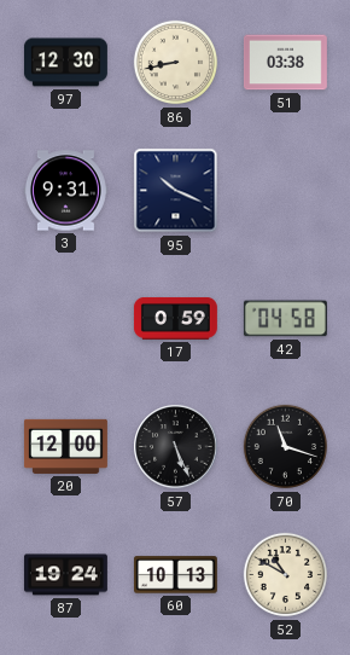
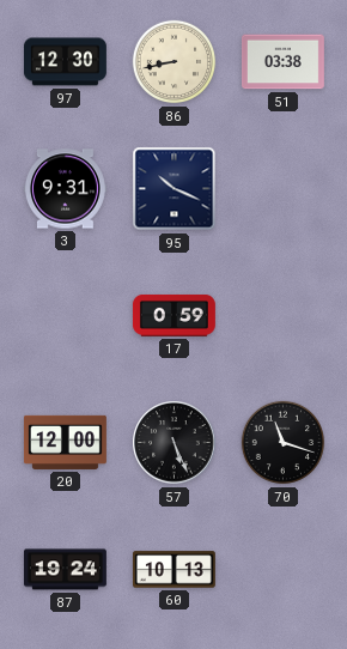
42: 04:58 -> none
52: 10:50 -> none
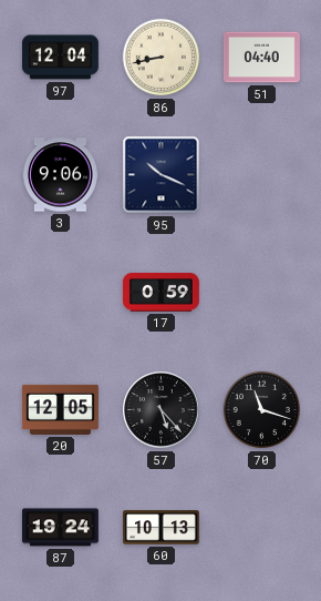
97: 12:30 -> 12:04
51: 03:38 -> 04:40
3: 9:31 -> 9:06
20: 12:00 -> 12:05
57: 5:26 -> 5:23
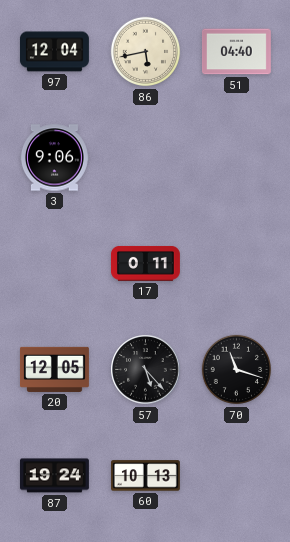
86: 8:43 -> 5:43
95: 10:19 -> none
17: 0:59 -> 0:11
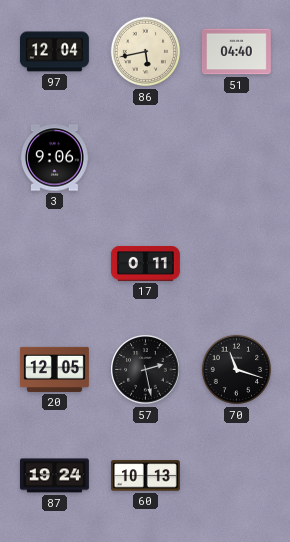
57: 5:23 -> 2:28
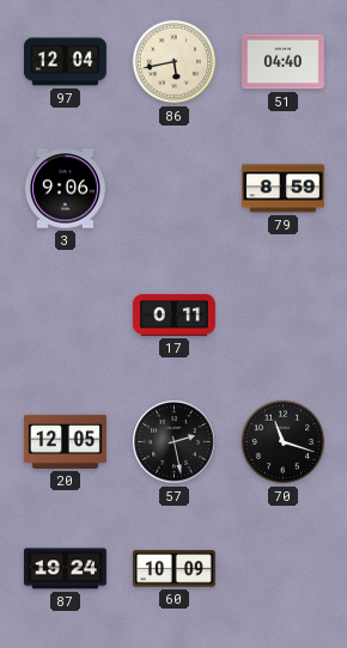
79: none -> 8:59
60: 10:13 -> 10:09
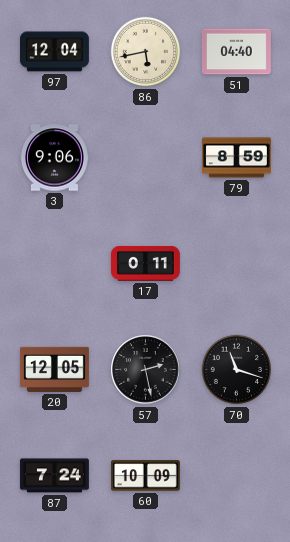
87: 19:24 -> 7:24
